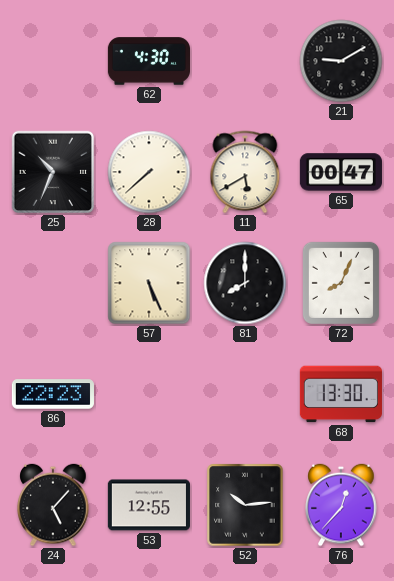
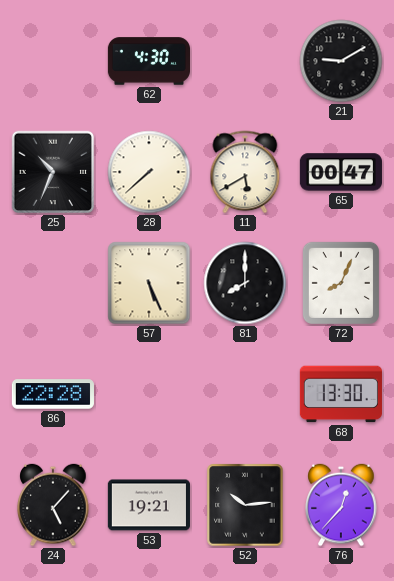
86: 22:23 -> 22:28
53: 12:55 -> 19:21
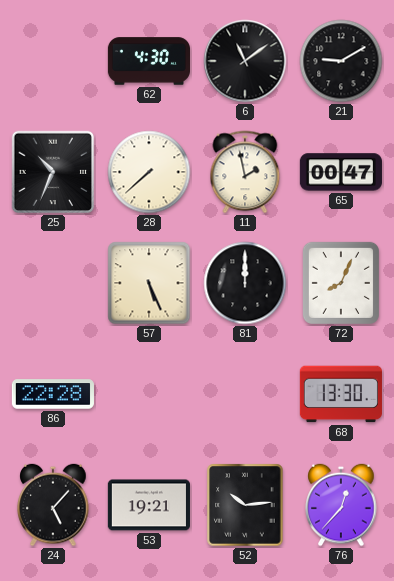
6: none -> 11:09
11: 5:40 -> 1:58
81: 8:00 -> 12:00
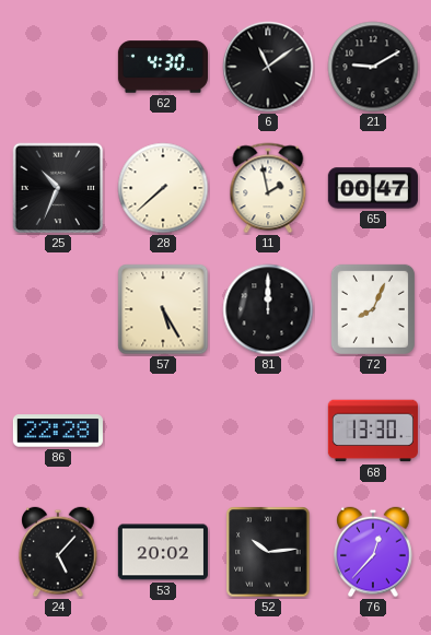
57: 5:26 -> 5:25
53: 19:21 -> 20:02
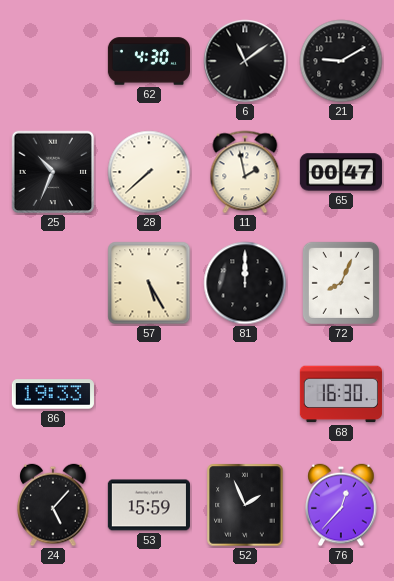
86: 22:28 -> 19:33
68: 13:30 -> 16:30
53: 20:02 -> 15:59
52: 10:14 -> 1:56
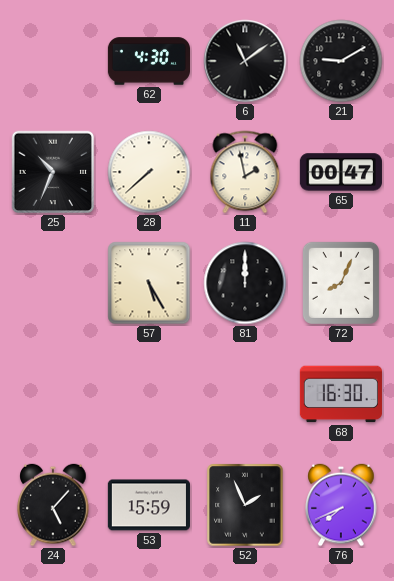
86: 19:33 -> none
76: 12:37 -> 7:41
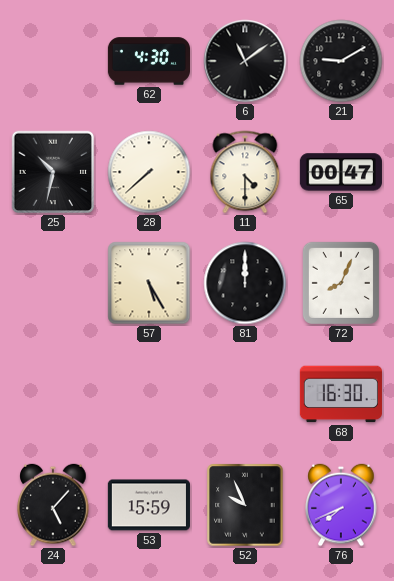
25: 10:34 -> 10:32
11: 1:58 -> 4:30
52: 1:56 -> 9:56
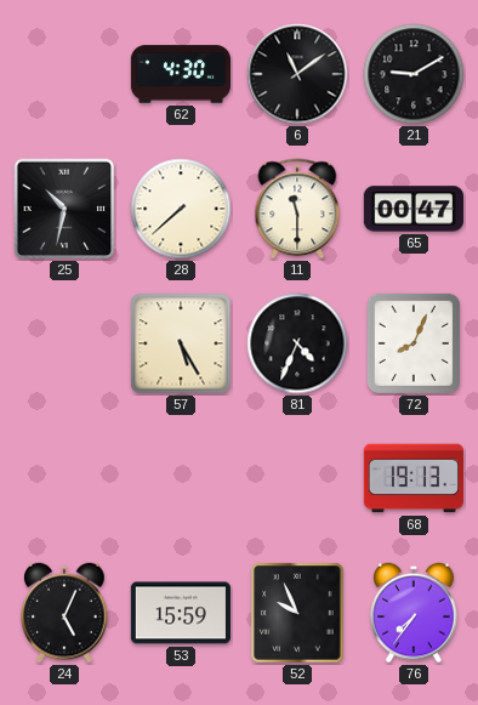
11: 4:30 -> 11:30
81: 12:00 -> 4:34
68: 16:30 -> 19:13
24: 5:07 -> 5:04
76: 7:41 -> 7:36
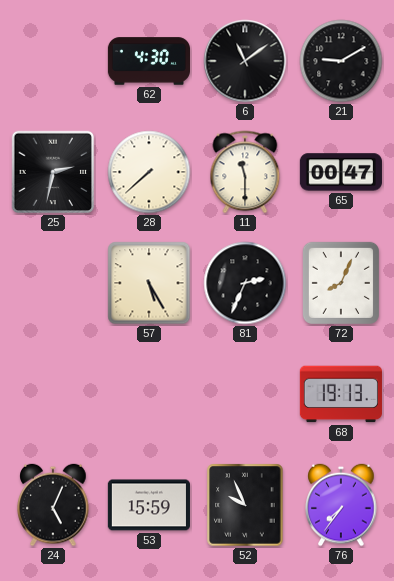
25: 10:32 -> 2:32
81: 4:34 -> 2:34
